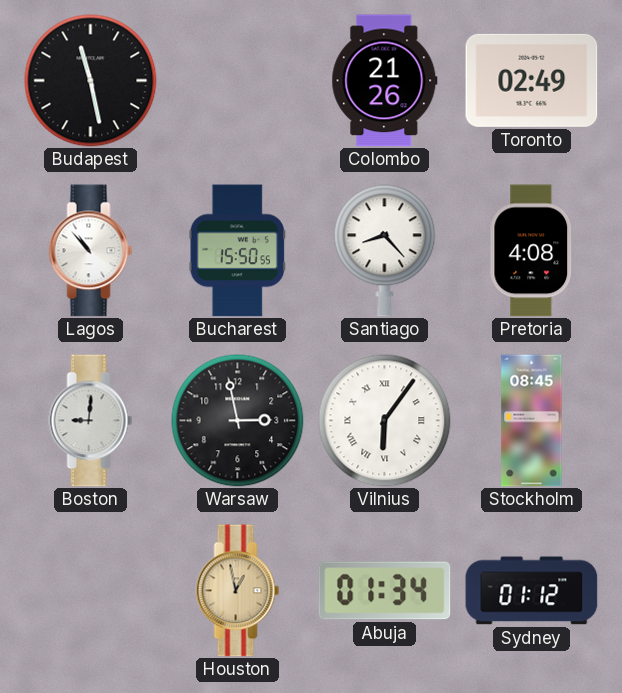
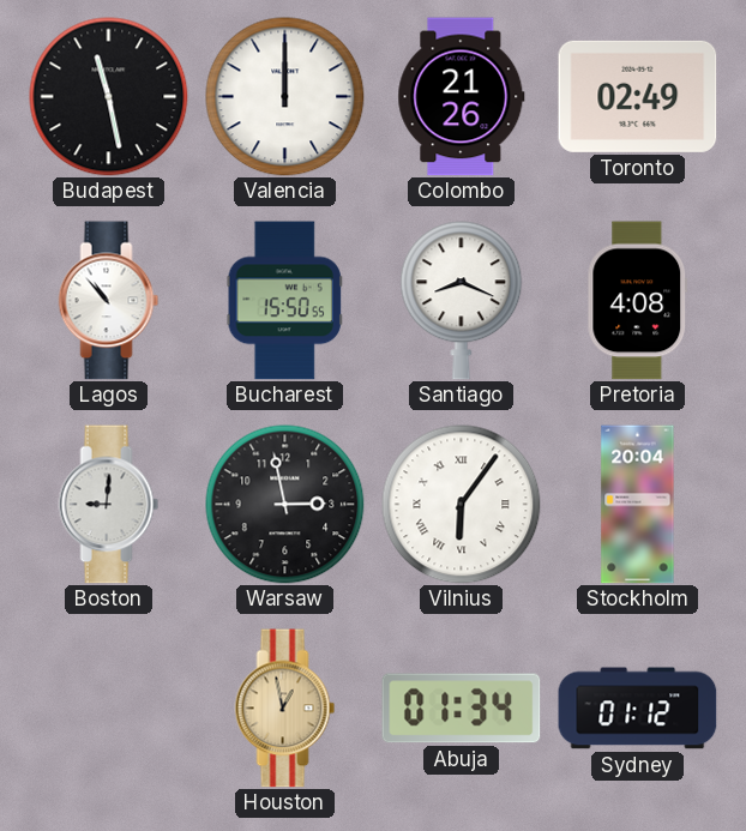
Valencia: none -> 12:00
Santiago: 8:23 -> 8:19
Stockholm: 08:45 -> 20:04
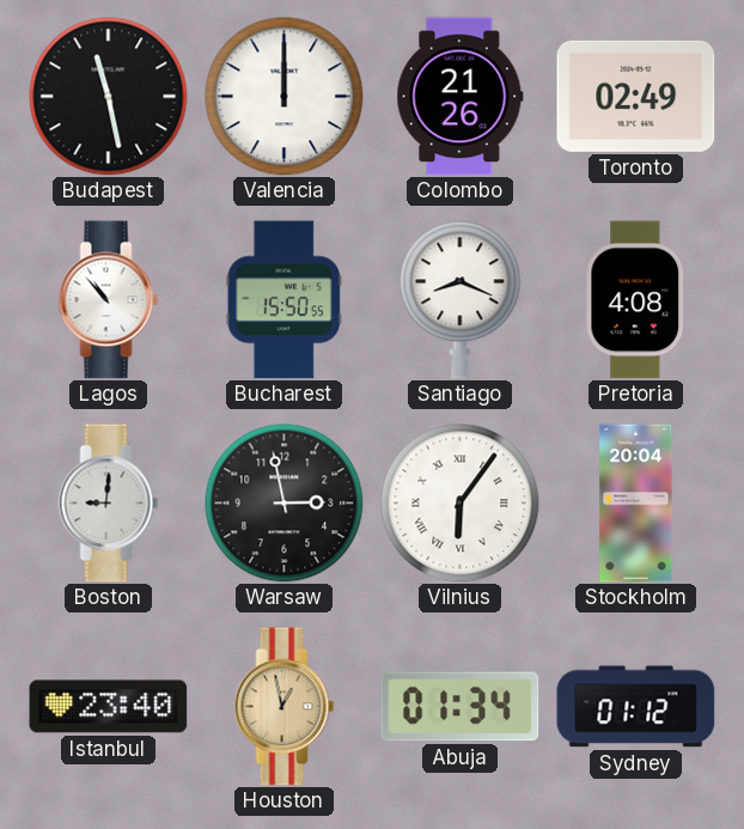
Istanbul: none -> 23:40
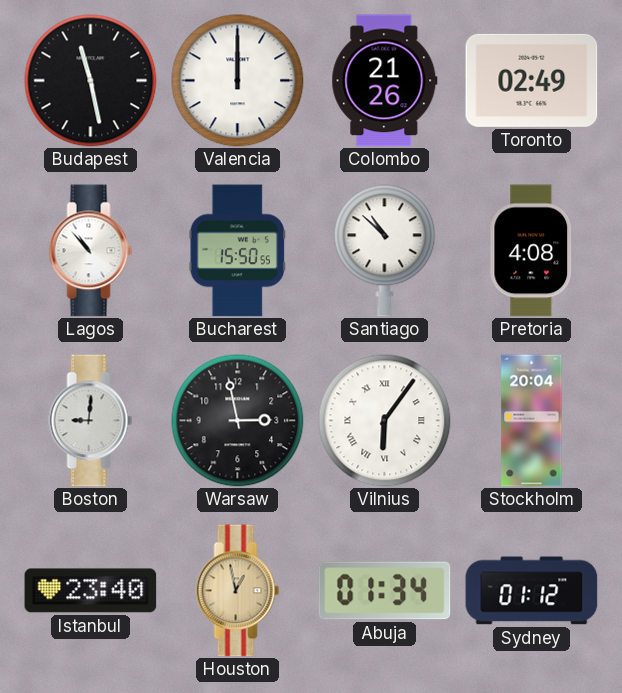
Santiago: 8:19 -> 10:52
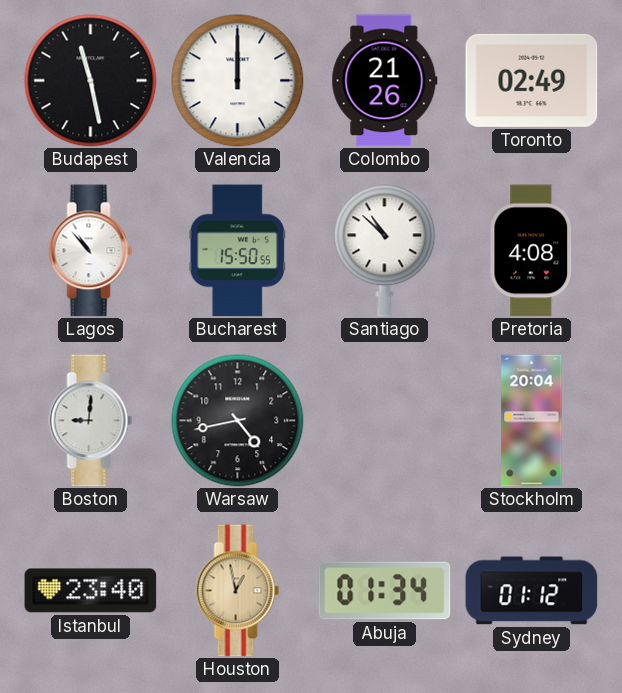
Warsaw: 2:58 -> 4:43
Vilnius: 6:06 -> none
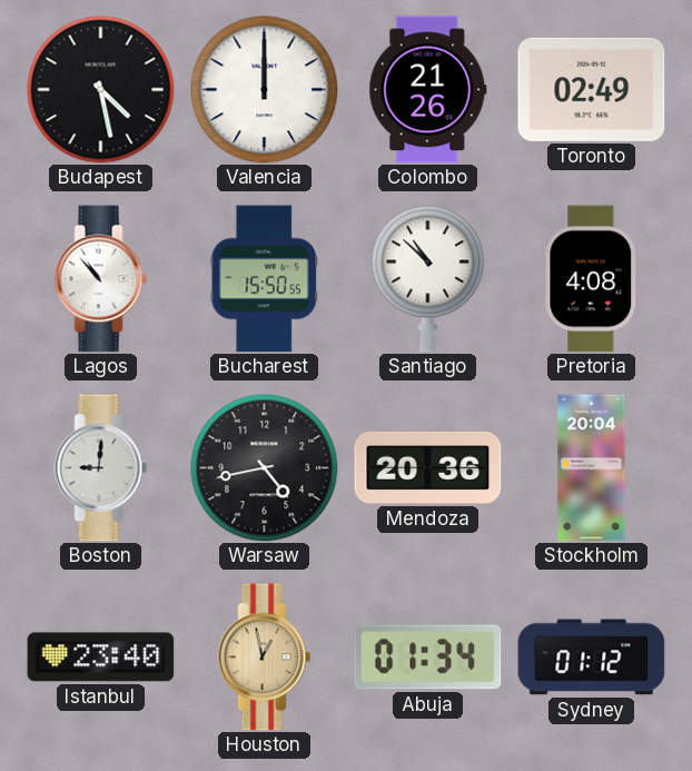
Budapest: 11:28 -> 4:28
Mendoza: none -> 20:36
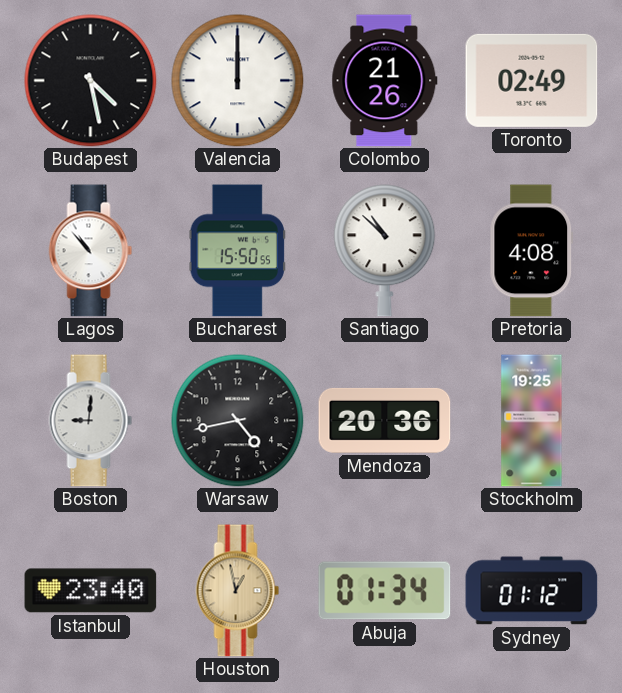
Stockholm: 20:04 -> 19:25
